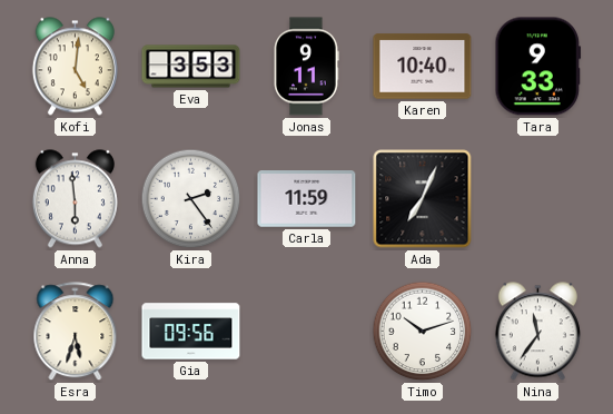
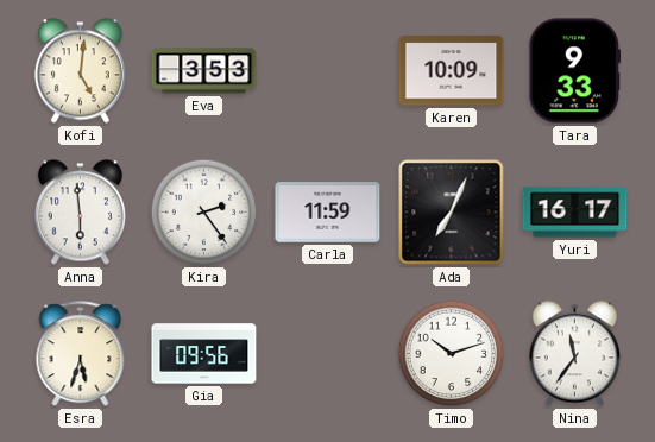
Jonas: 9:11 -> none
Karen: 10:40 -> 10:09
Yuri: none -> 16:17
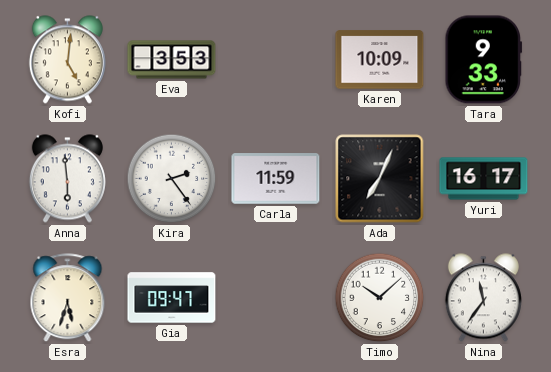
Gia: 09:56 -> 09:47
Timo: 10:12 -> 10:08
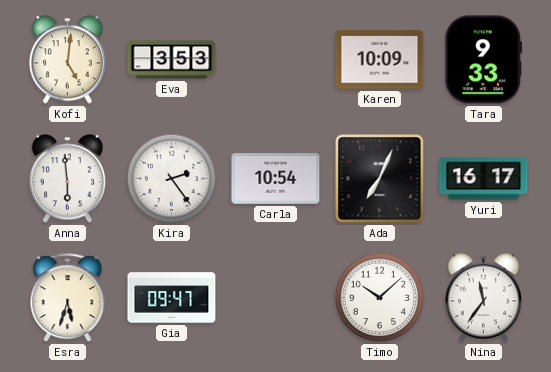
Carla: 11:59 -> 10:54
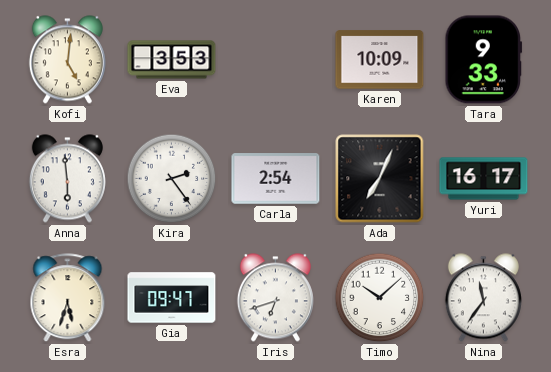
Carla: 10:54 -> 2:54
Iris: none -> 6:42
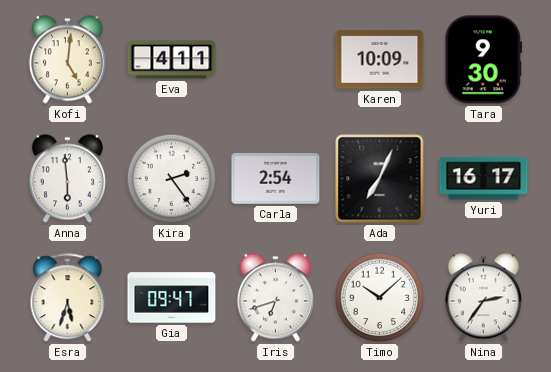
Eva: 3:53 -> 4:11
Tara: 9:33 -> 9:30
Nina: 11:36 -> 2:36
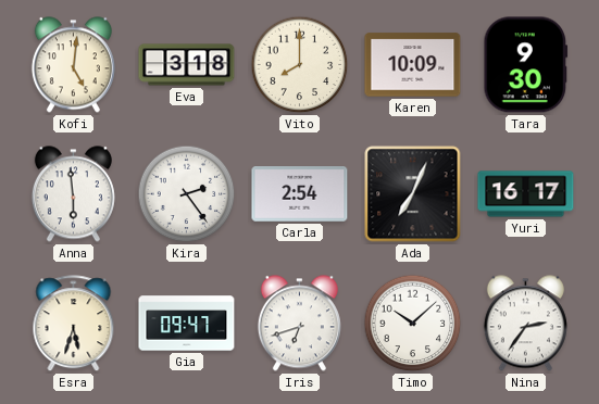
Eva: 4:11 -> 3:18
Vito: none -> 8:00
